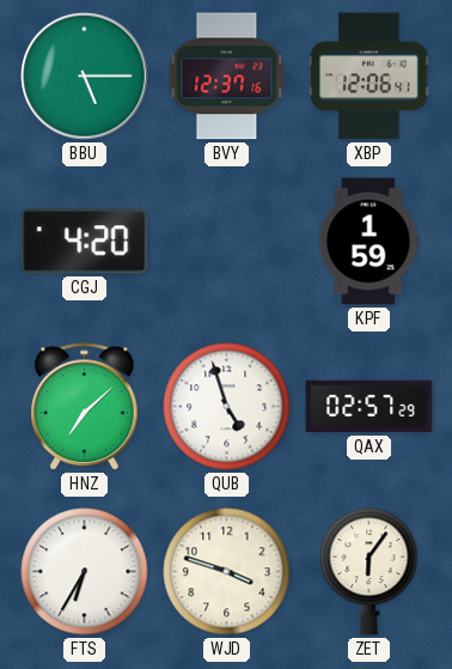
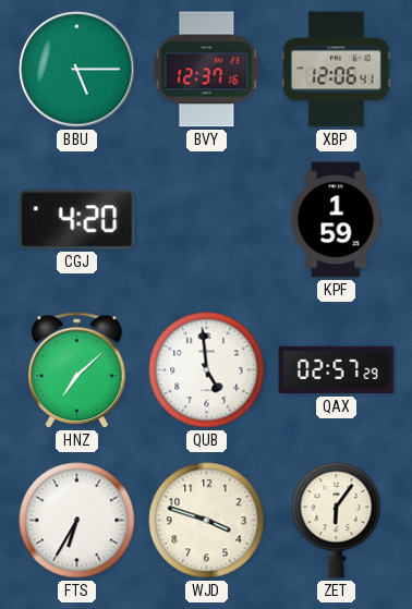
QUB: 4:57 -> 4:59
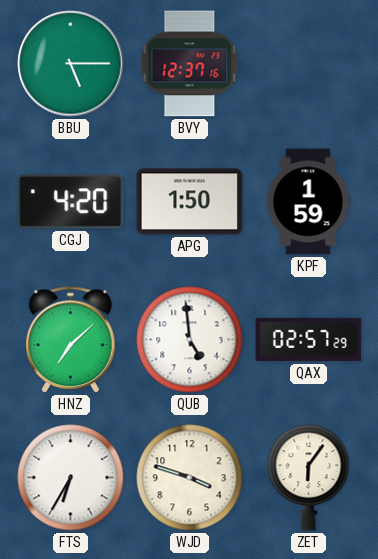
XBP: 12:06 -> none
APG: none -> 1:50
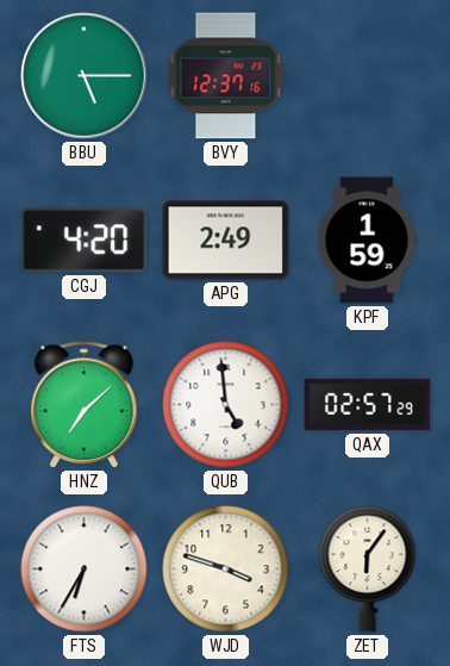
APG: 1:50 -> 2:49
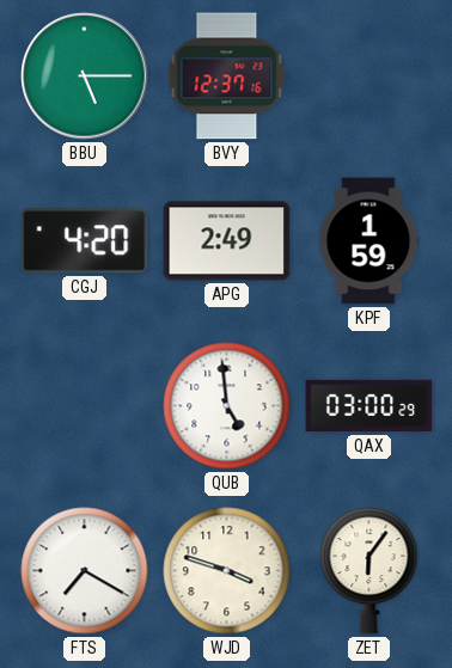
HNZ: 7:08 -> none
QAX: 02:57 -> 03:00
FTS: 6:35 -> 7:20
